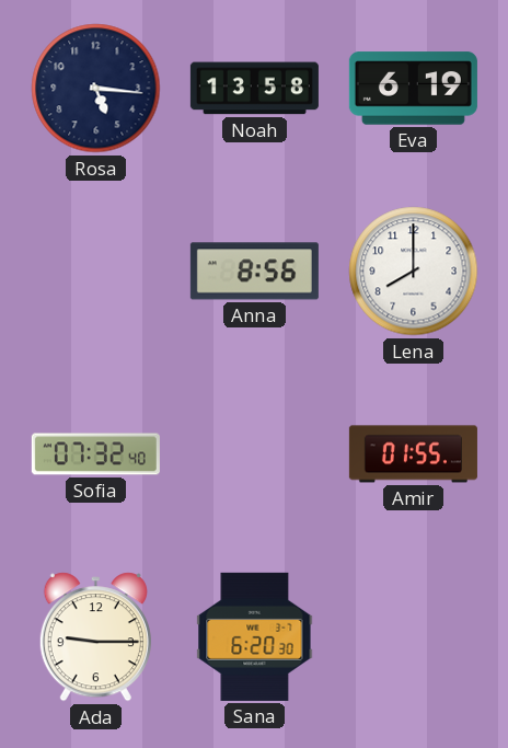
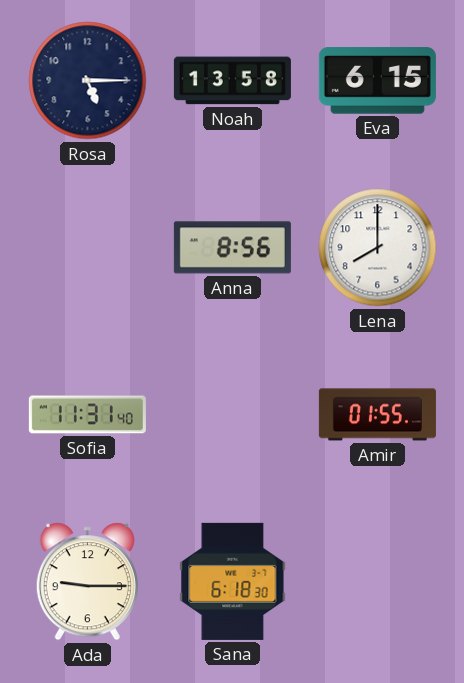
Rosa: 5:16 -> 5:15
Eva: 6:19 -> 6:15
Sofia: 07:32 -> 11:31
Sana: 6:20 -> 6:18
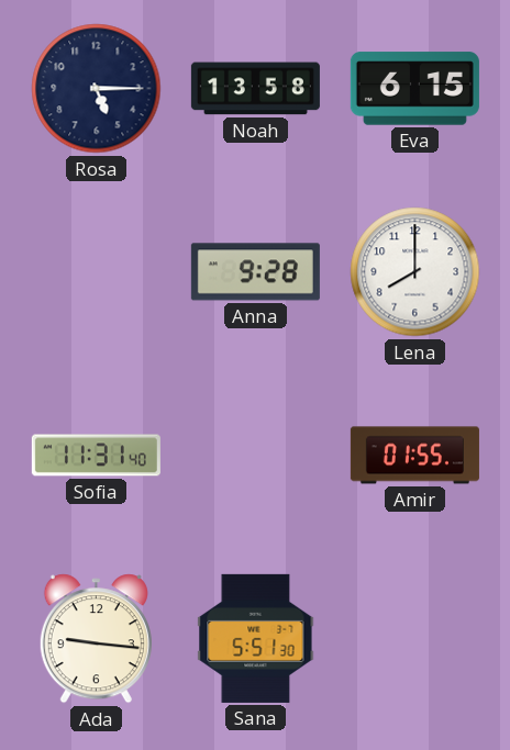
Anna: 8:56 -> 9:28
Ada: 9:15 -> 9:16
Sana: 6:18 -> 5:51
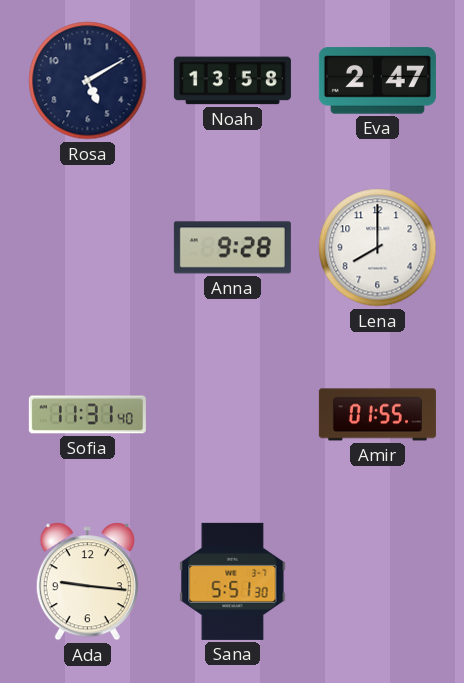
Rosa: 5:15 -> 5:10
Eva: 6:15 -> 2:47
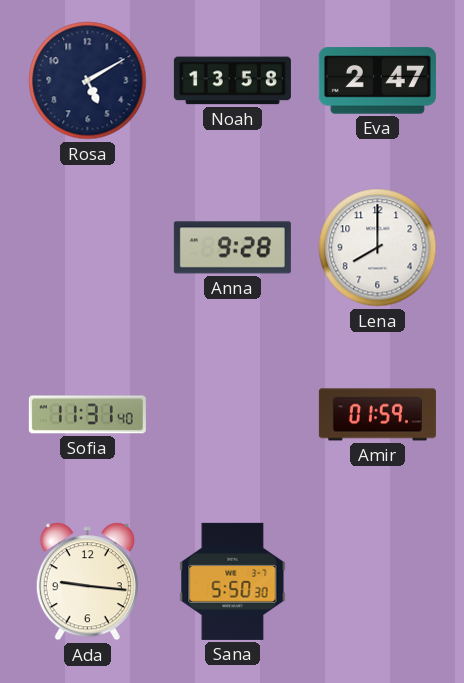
Amir: 01:55 -> 01:59
Sana: 5:51 -> 5:50
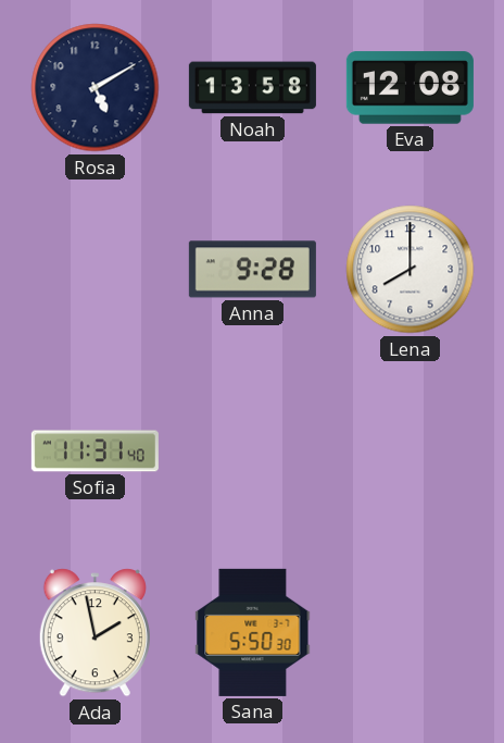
Eva: 2:47 -> 12:08
Amir: 01:59 -> none
Ada: 9:16 -> 1:58
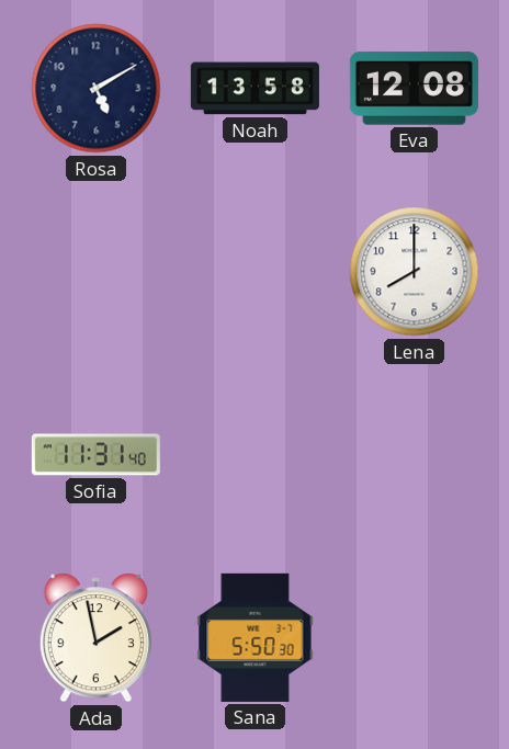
Anna: 9:28 -> none
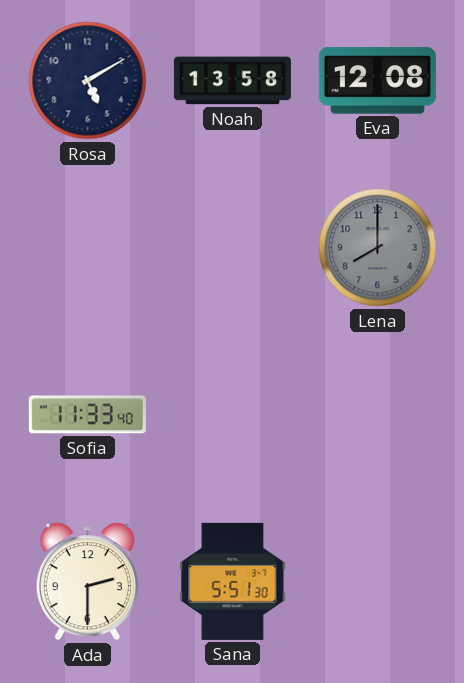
Lena dial: white -> grey
Sofia: 11:31 -> 11:33
Ada: 1:58 -> 2:30
Sana: 5:50 -> 5:51
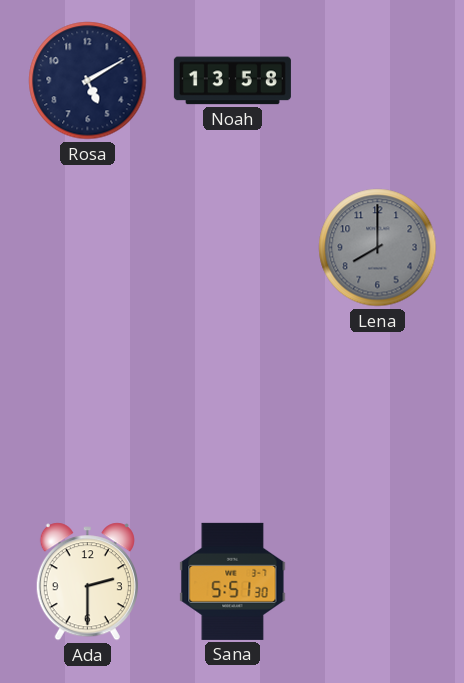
Eva: 12:08 -> none
Sofia: 11:33 -> none
